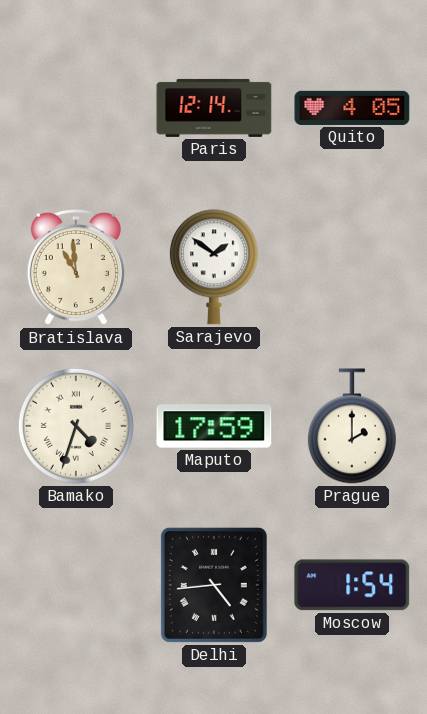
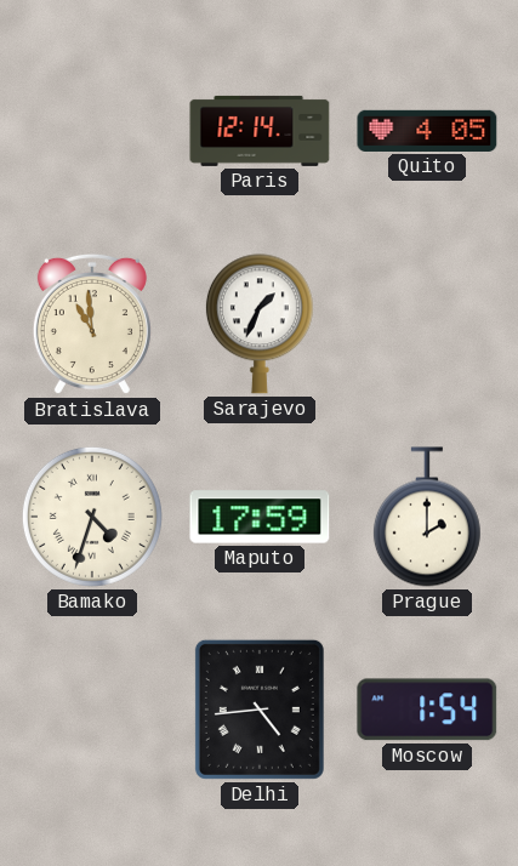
Sarajevo: 1:51 -> 1:34
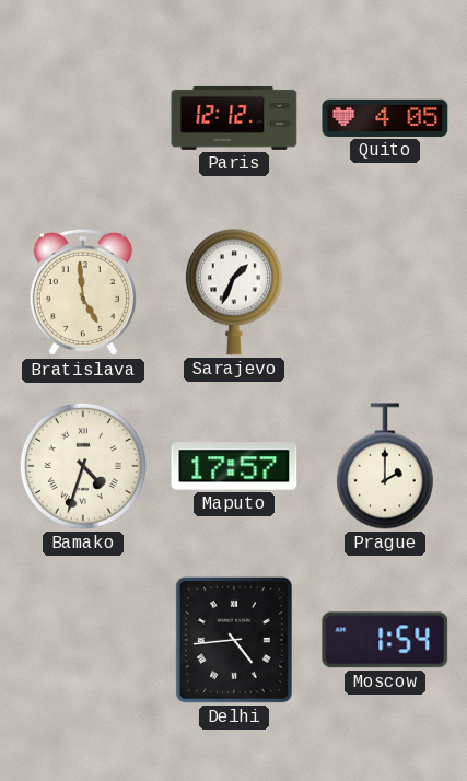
Paris: 12:14 -> 12:12
Bratislava: 10:59 -> 4:59
Maputo: 17:59 -> 17:57
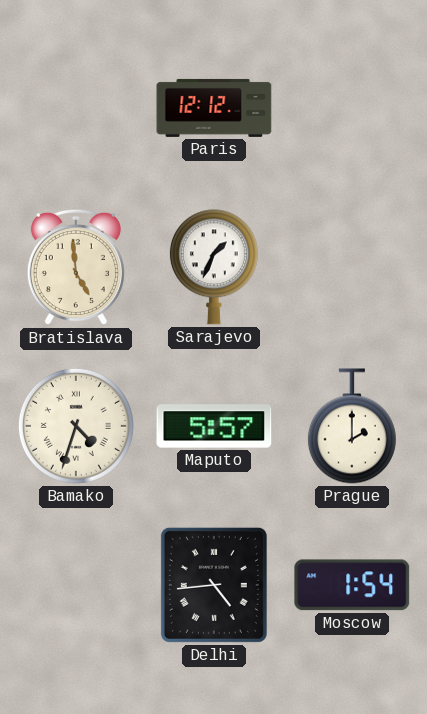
Quito: 4:05 -> none
Maputo: 17:57 -> 5:57
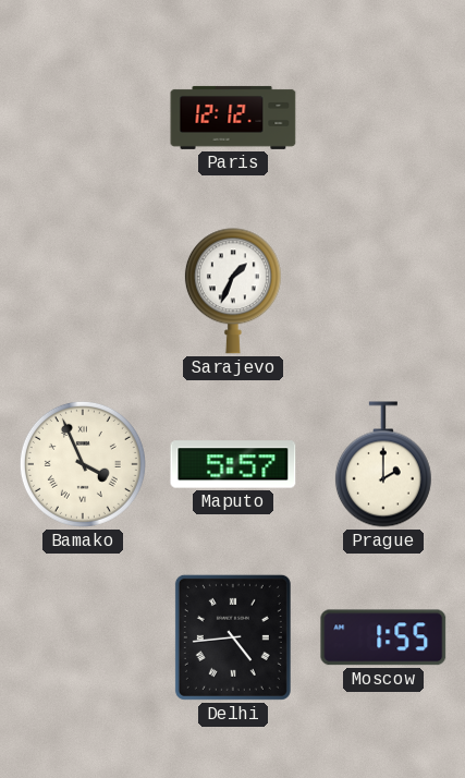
Bratislava: 4:59 -> none
Bamako: 4:33 -> 3:56
Moscow: 1:54 -> 1:55
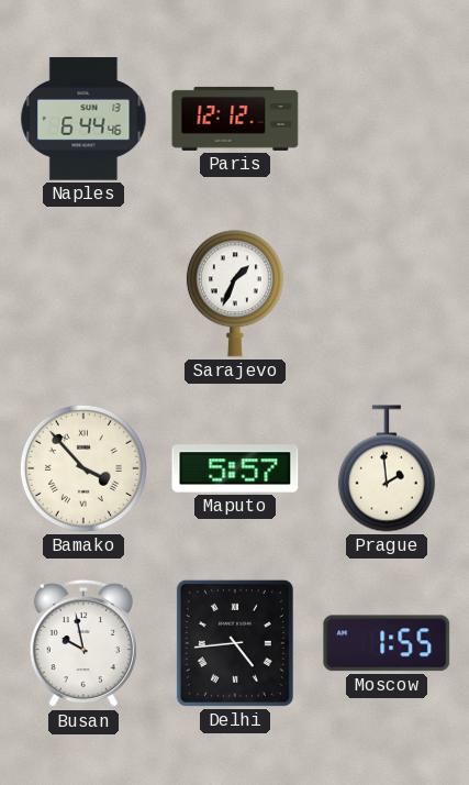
Naples: none -> 6:44
Bamako: 3:56 -> 3:53
Prague: 2:00 -> 1:59
Busan: none -> 9:58
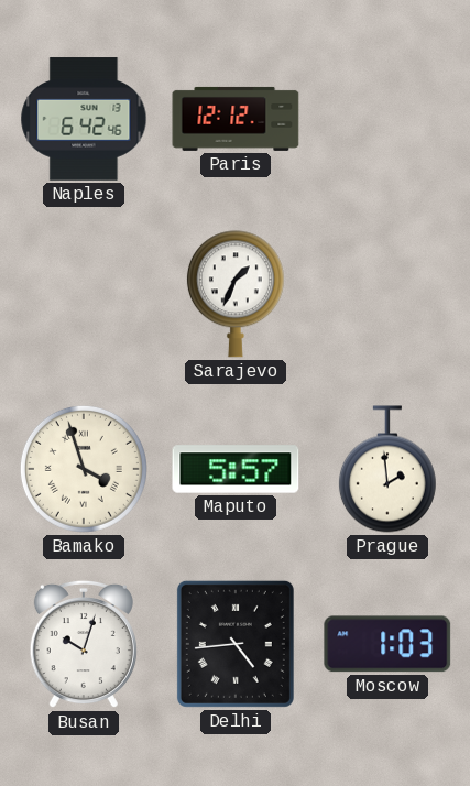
Naples: 6:44 -> 6:42
Bamako: 3:53 -> 3:57
Busan: 9:58 -> 10:03
Moscow: 1:55 -> 1:03
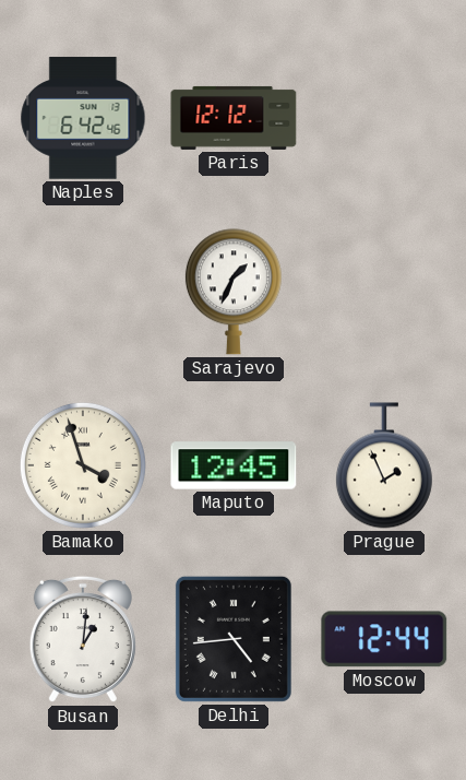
Maputo: 5:57 -> 12:45
Prague: 1:59 -> 1:56
Busan: 10:03 -> 1:01
Moscow: 1:03 -> 12:44
